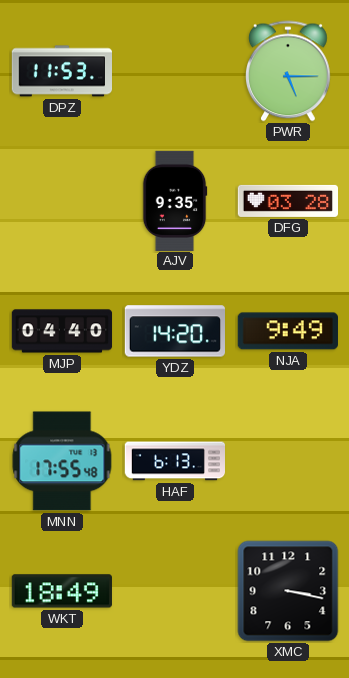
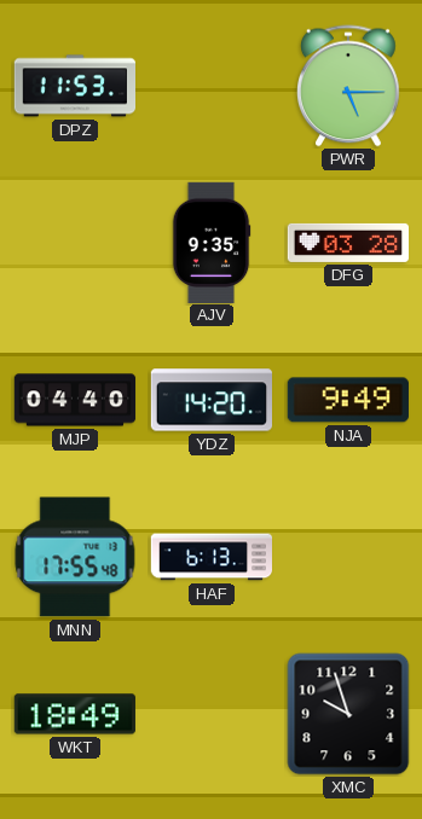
XMC: 3:17 -> 9:57
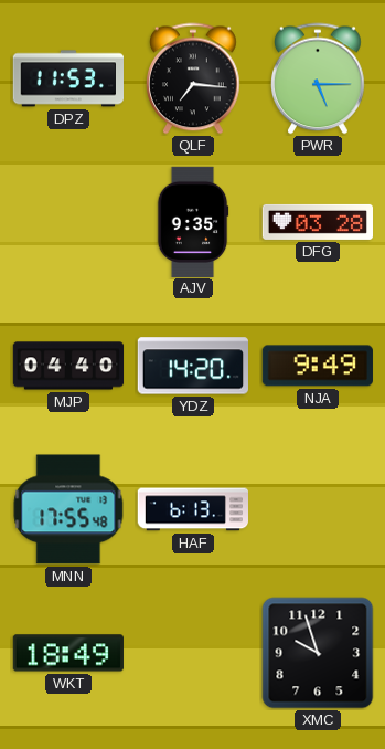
QLF: none -> 7:16
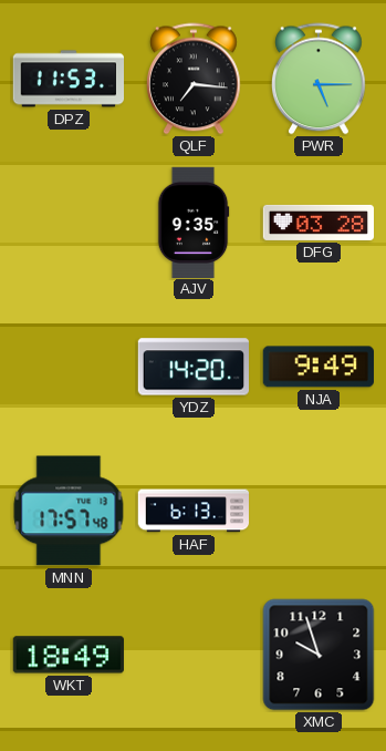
MJP: 04:40 -> none
MNN: 17:55 -> 17:57
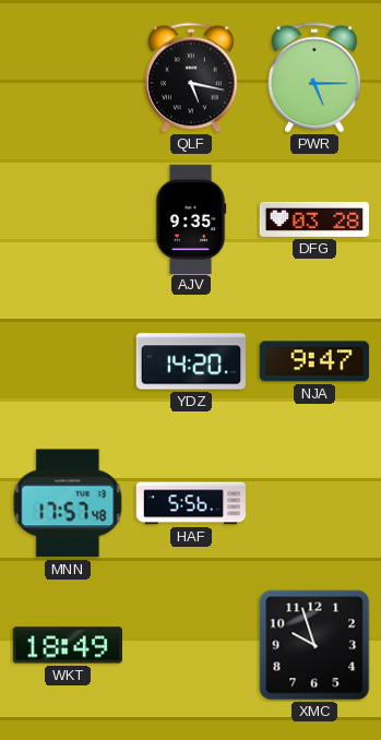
DPZ: 11:53 -> none
QLF: 7:16 -> 5:17
NJA: 9:49 -> 9:47
HAF: 6:13 -> 5:56
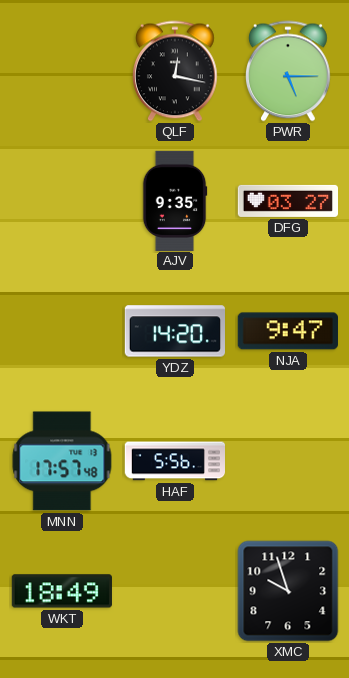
QLF: 5:17 -> 12:17
DFG: 03:28 -> 03:27
